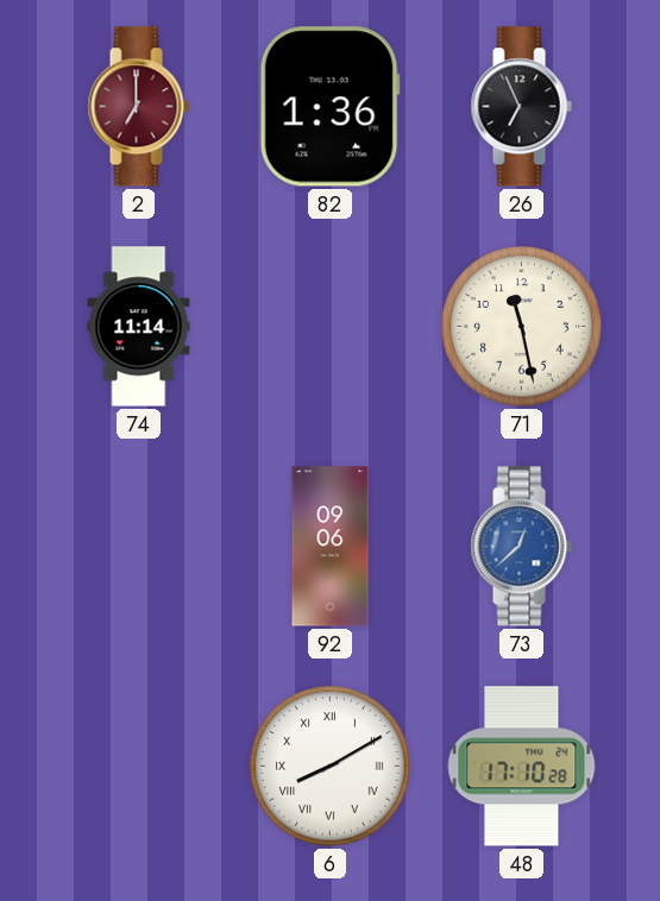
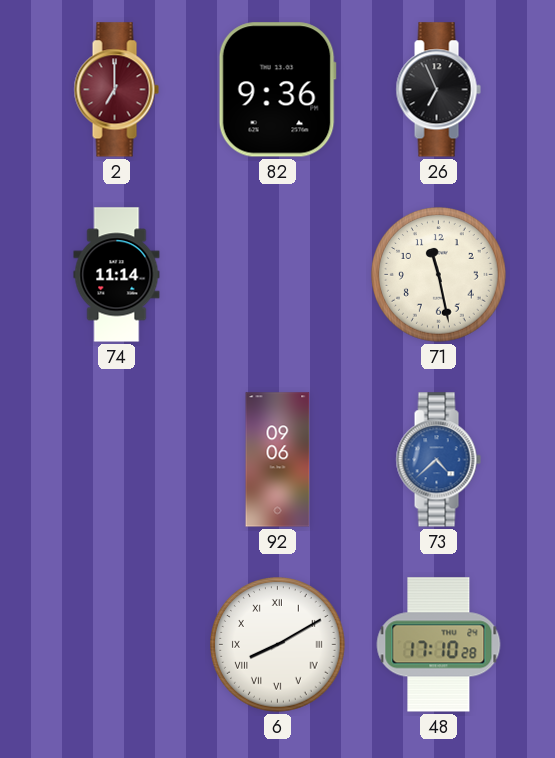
82: 1:36 -> 9:36
73: 12:38 -> 4:38
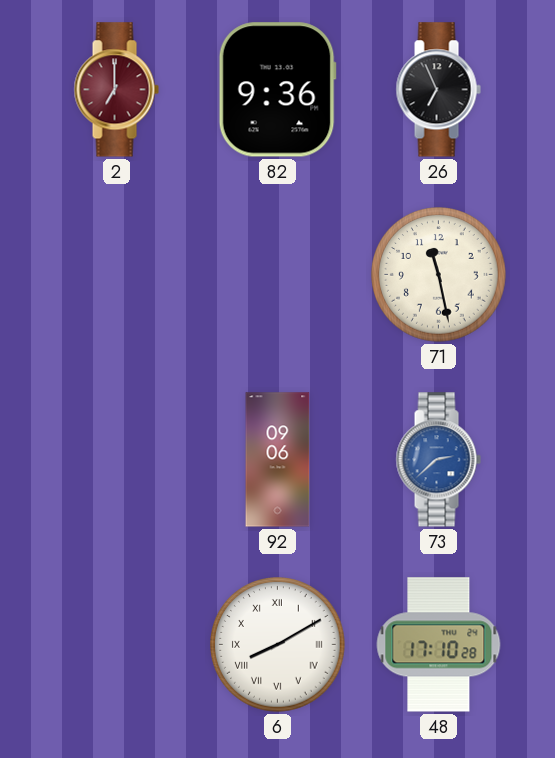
74: 11:14 -> none
73: 4:38 -> 2:38
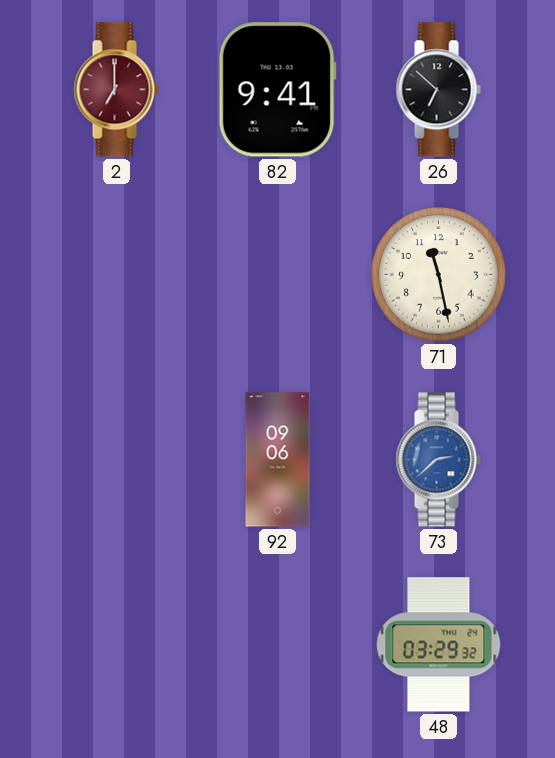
82: 9:36 -> 9:41
26: 6:56 -> 6:52
6: 8:10 -> none
48: 17:10 -> 03:29
